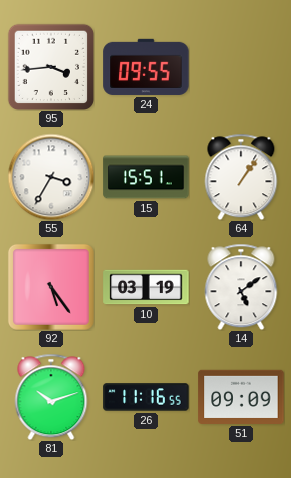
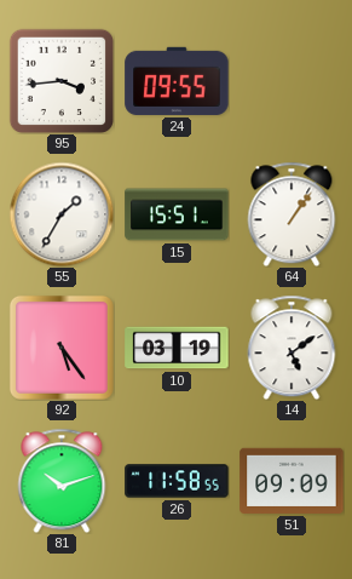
55: 3:35 -> 1:35
26: 11:16 -> 11:58
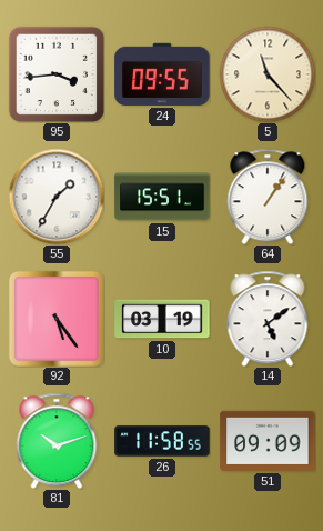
5: none -> 11:23
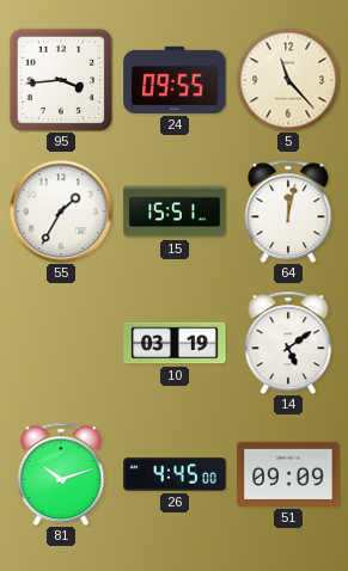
64: 1:06 -> 12:02
92: 5:24 -> none
26: 11:58 -> 4:45
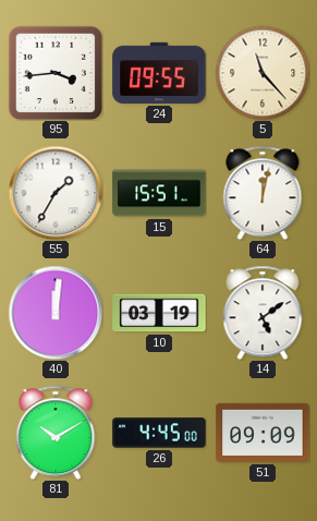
40: none -> 12:01
81: 10:12 -> 10:10
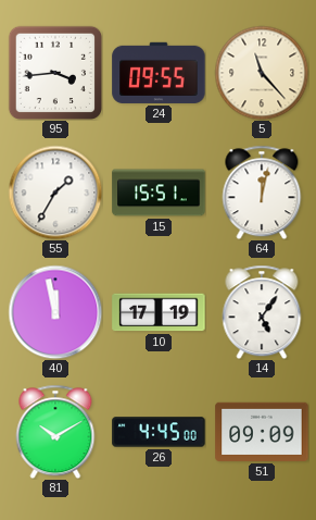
40: 12:01 -> 11:58
10: 03:19 -> 17:19
14: 5:09 -> 5:06
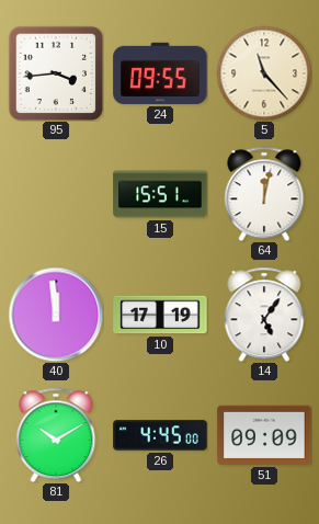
55: 1:35 -> none
40: 11:58 -> 11:59
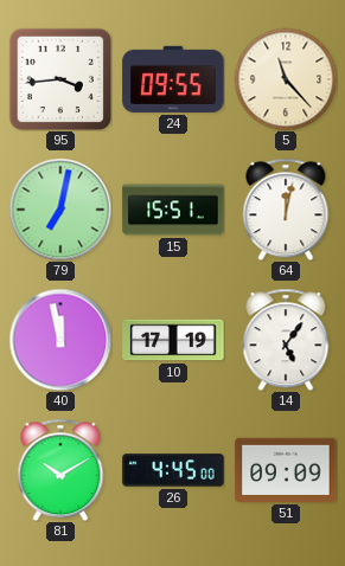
79: none -> 7:02
40: 11:59 -> 11:58
